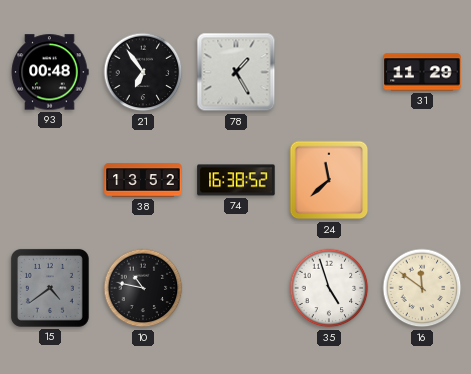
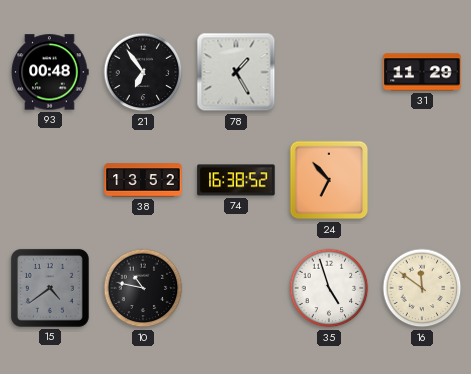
24: 11:38 -> 6:53
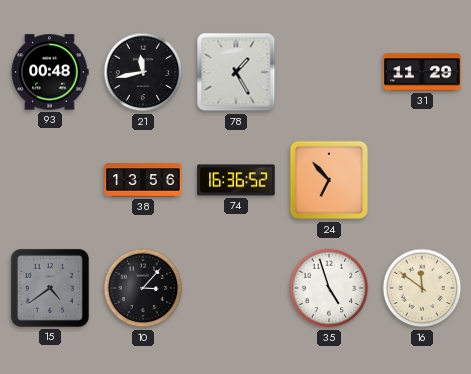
21: 6:54 -> 11:43
38: 13:52 -> 13:56
74: 16:38 -> 16:36
10: 10:47 -> 3:07
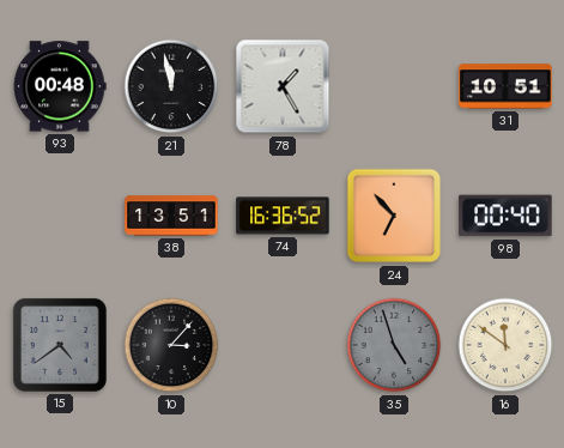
21: 11:43 -> 11:58
31: 11:29 -> 10:51
38: 13:56 -> 13:51
98: none -> 00:40
35 dial: white -> grey
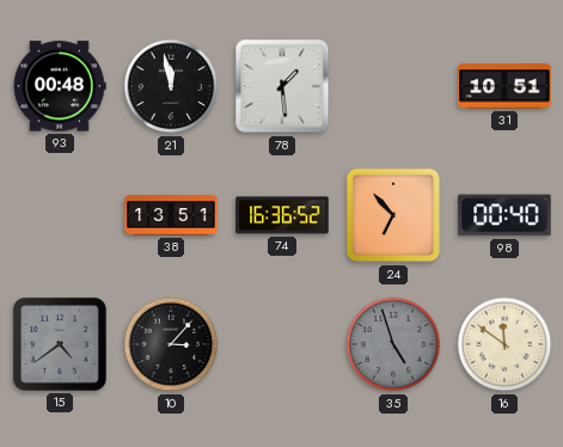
78: 1:25 -> 1:29
